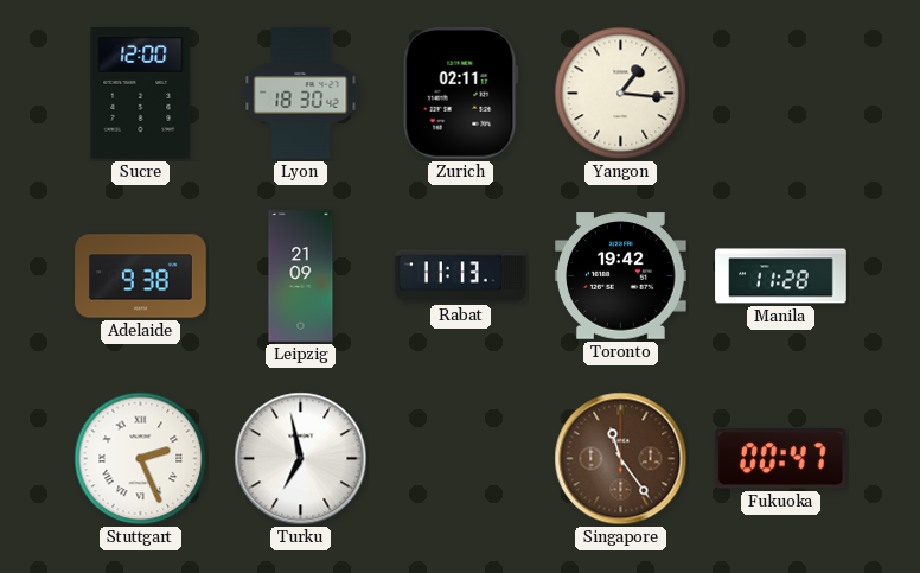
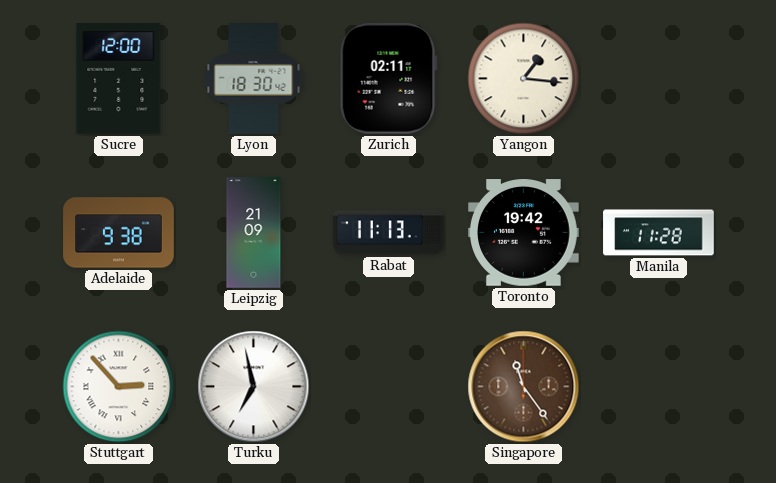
Stuttgart: 2:26 -> 2:53
Fukuoka: 00:47 -> none
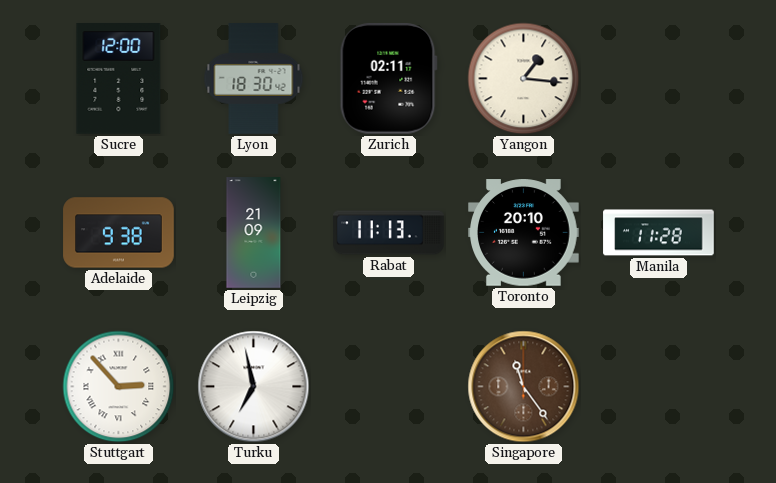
Toronto: 19:42 -> 20:10
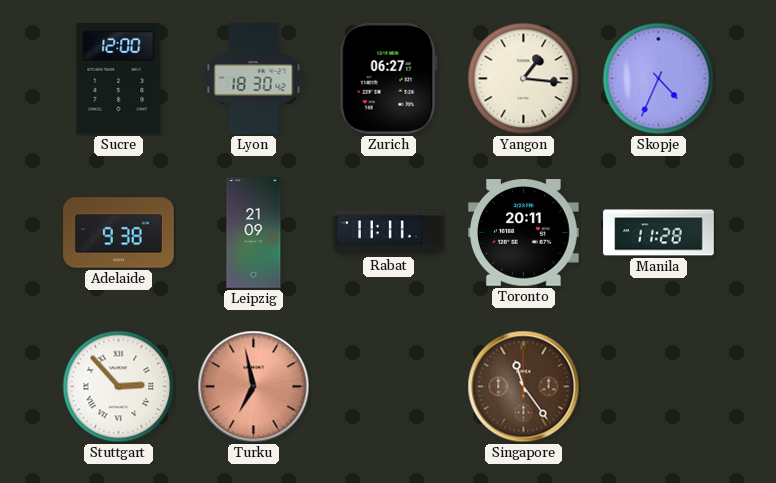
Zurich: 02:11 -> 06:27
Skopje: none -> 4:34
Rabat: 11:13 -> 11:11
Toronto: 20:10 -> 20:11
Turku dial: white -> salmon
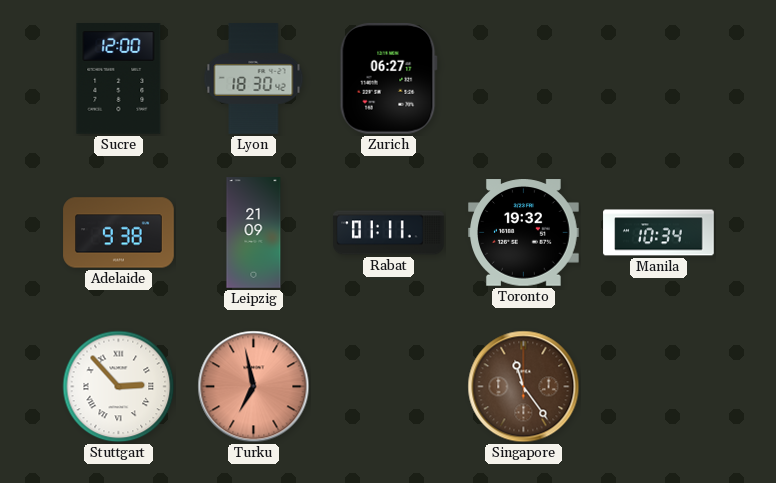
Yangon: 1:16 -> none
Skopje: 4:34 -> none
Rabat: 11:11 -> 01:11
Toronto: 20:11 -> 19:32
Manila: 11:28 -> 10:34
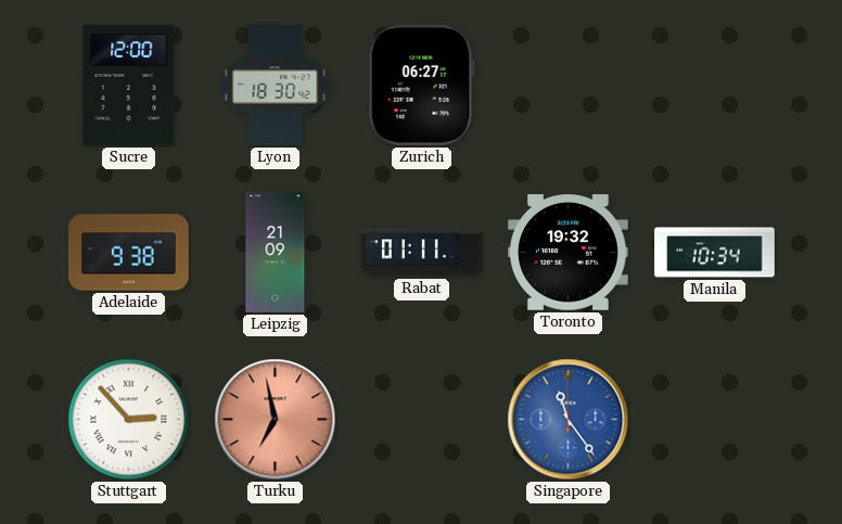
Singapore dial: brown -> blue
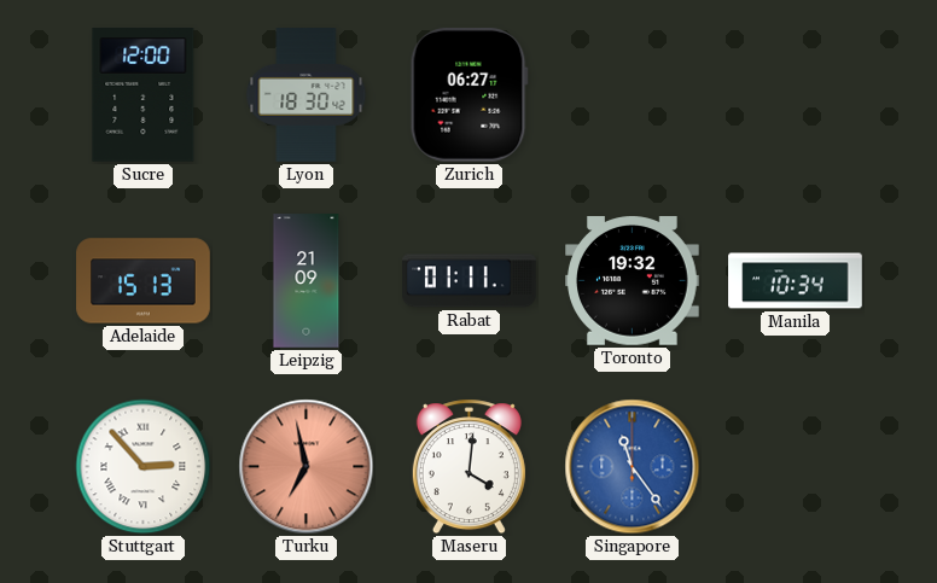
Adelaide: 9:38 -> 15:13
Maseru: none -> 4:01
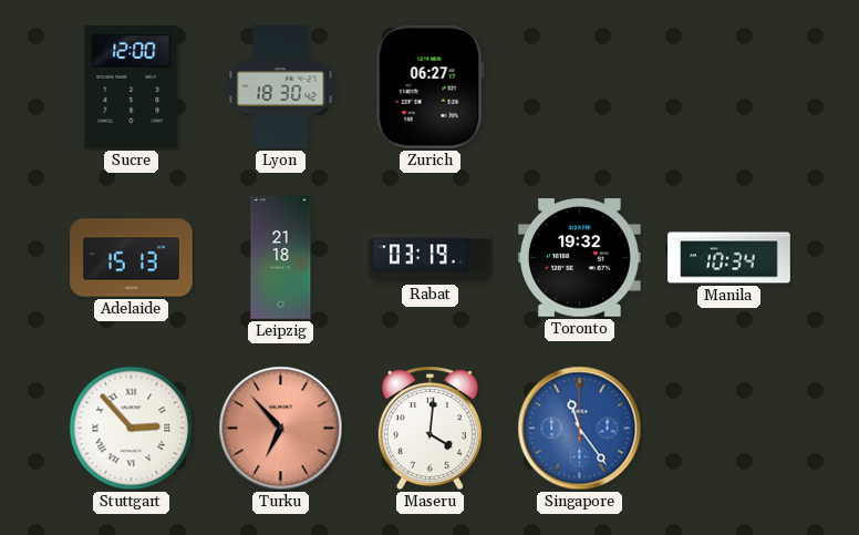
Leipzig: 21:09 -> 21:18
Rabat: 01:11 -> 03:19
Turku: 6:58 -> 6:53
